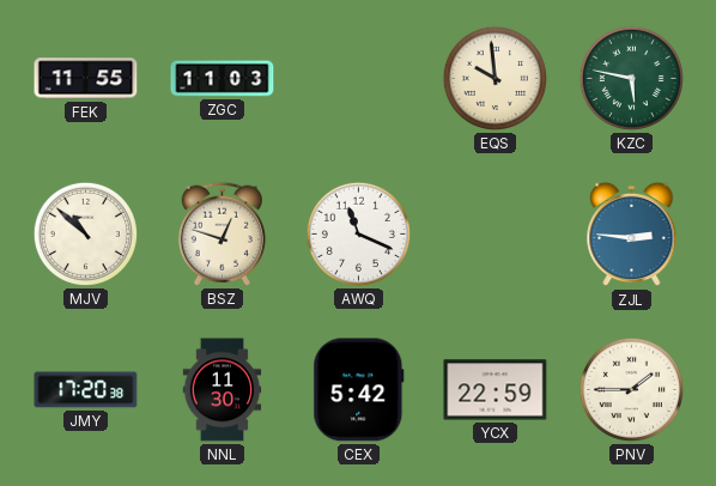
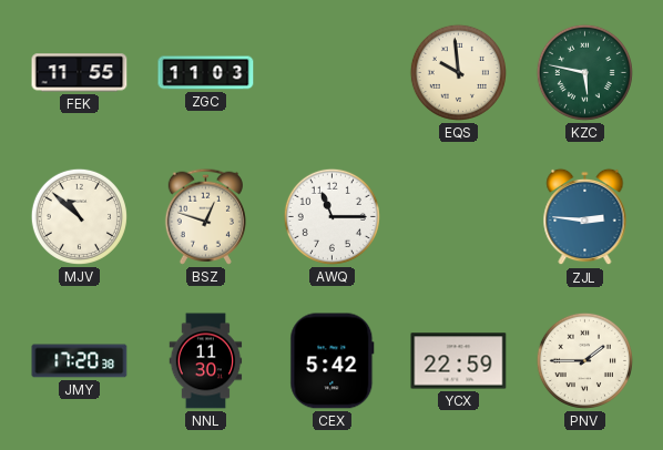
AWQ: 11:19 -> 11:15
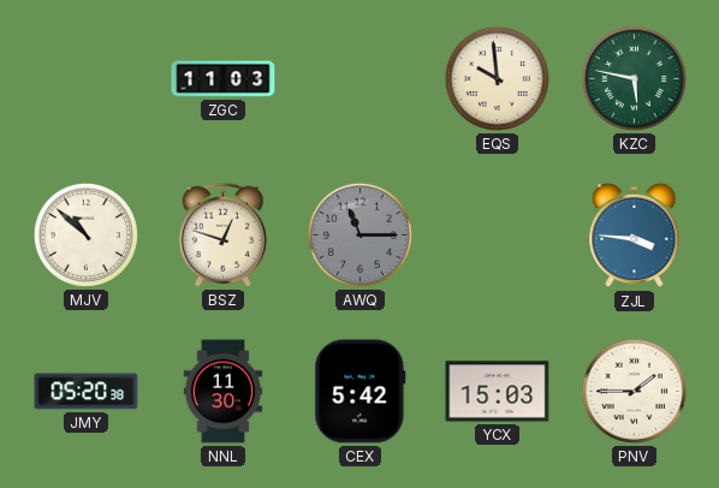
FEK: 11:55 -> none
AWQ dial: white -> grey
ZJL: 2:46 -> 3:46
JMY: 17:20 -> 05:20
YCX: 22:59 -> 15:03
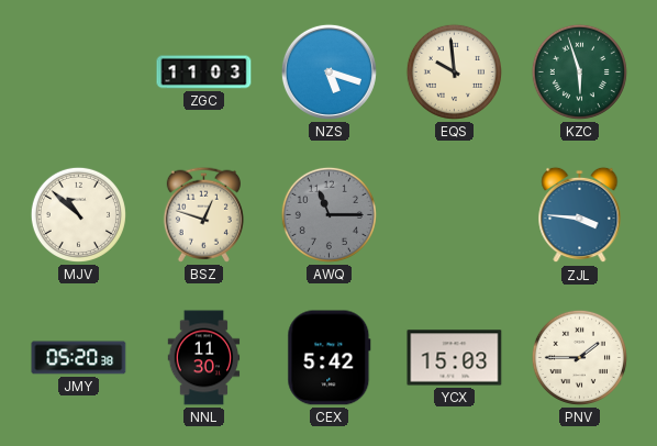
NZS: none -> 5:18
KZC: 5:47 -> 5:57
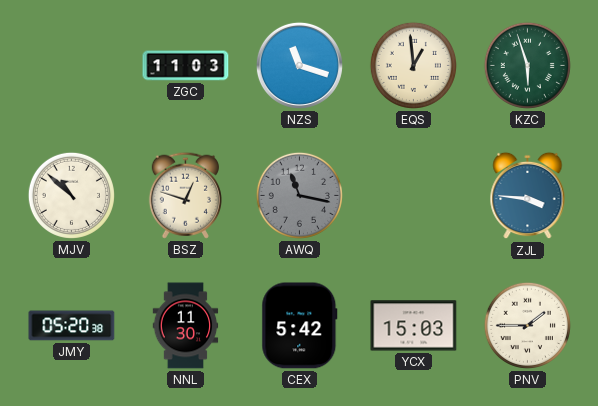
NZS: 5:18 -> 11:18
EQS: 9:59 -> 12:59
AWQ: 11:15 -> 11:17
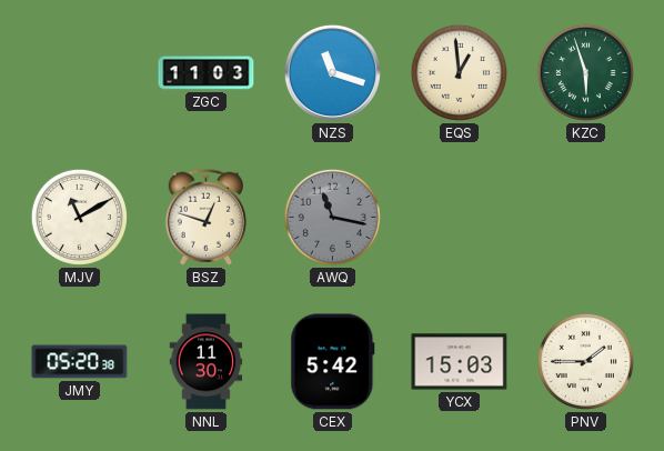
MJV: 10:52 -> 11:10
ZJL: 3:46 -> none
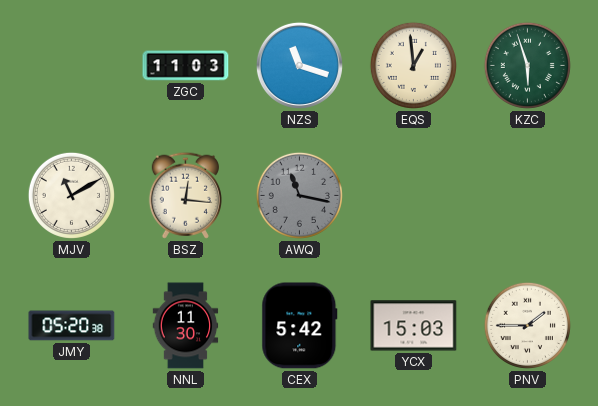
BSZ: 12:48 -> 12:16
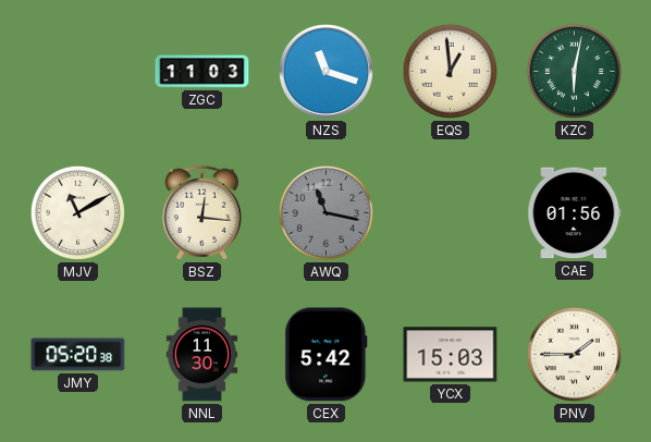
KZC: 5:57 -> 6:02
CAE: none -> 01:56
